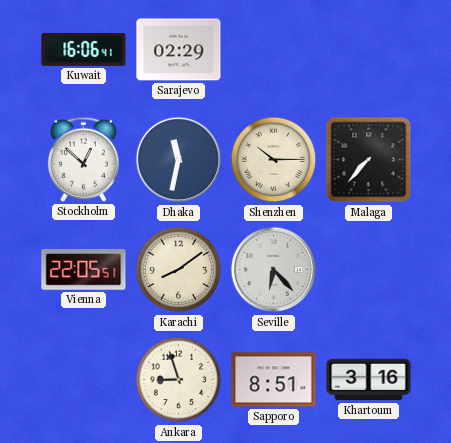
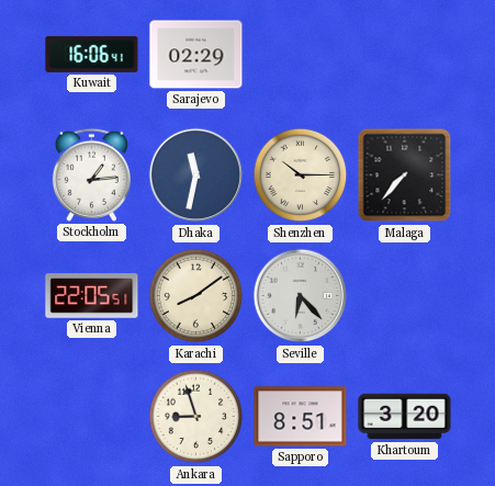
Stockholm: 12:52 -> 1:14
Khartoum: 3:16 -> 3:20
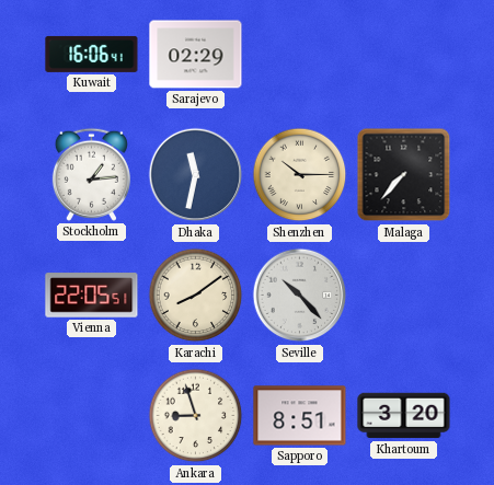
Seville: 6:23 -> 10:23
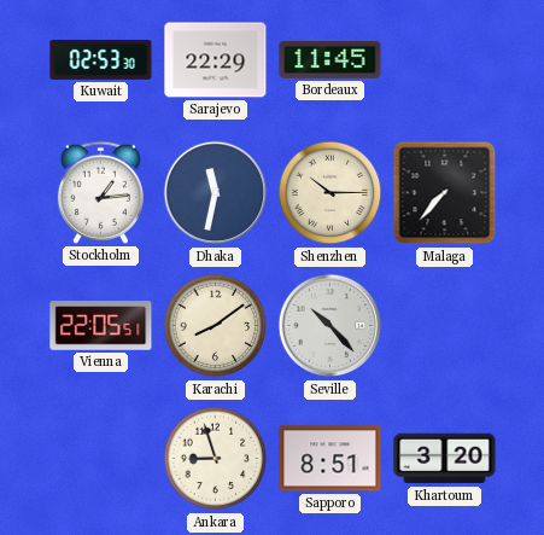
Kuwait: 16:06 -> 02:53
Sarajevo: 02:29 -> 22:29
Bordeaux: none -> 11:45
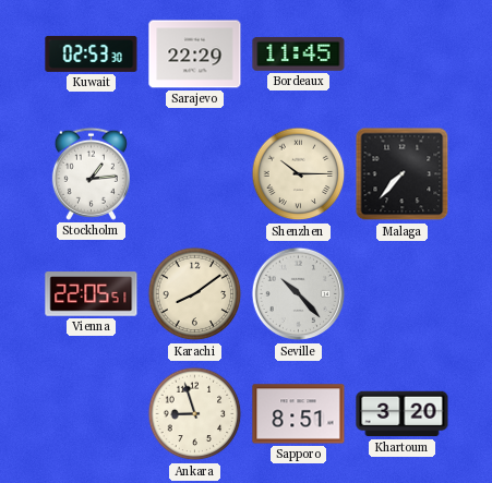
Dhaka: 11:32 -> none
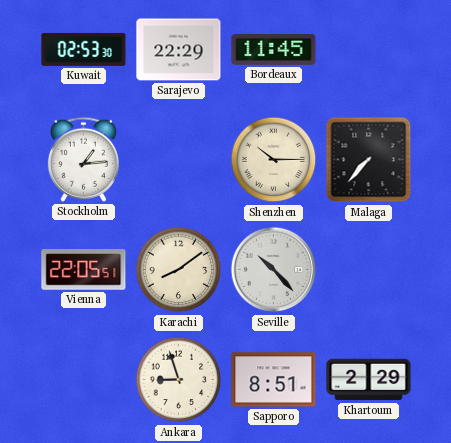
Khartoum: 3:20 -> 2:29
